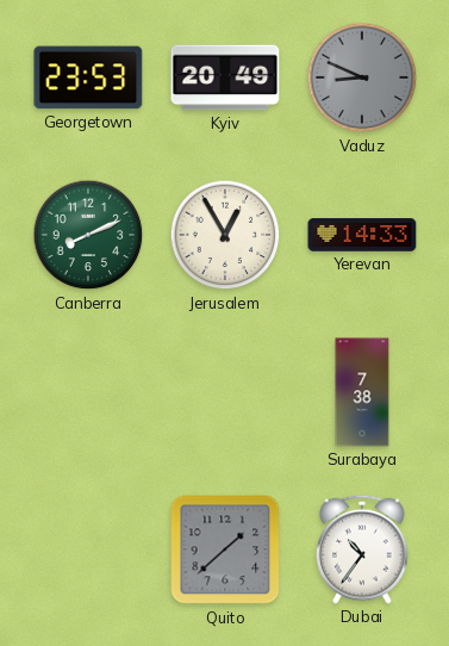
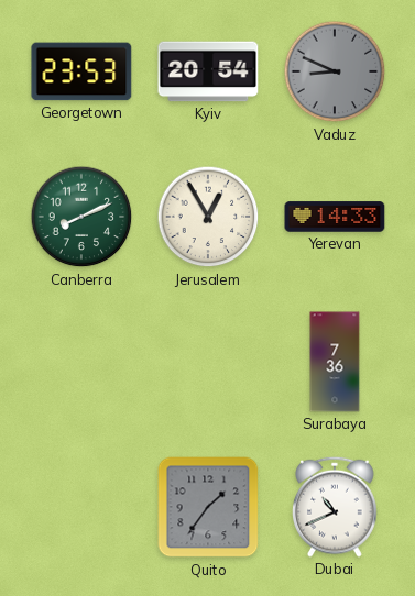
Kyiv: 20:49 -> 20:54
Surabaya: 7:38 -> 7:36
Quito: 1:38 -> 1:36
Dubai: 10:36 -> 10:41
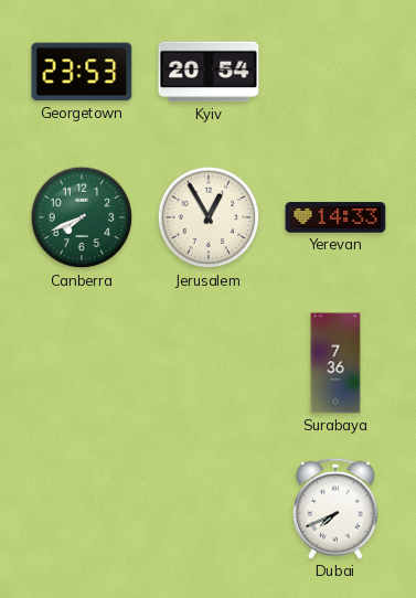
Vaduz: 8:49 -> none
Canberra: 8:11 -> 7:41
Quito: 1:36 -> none
Dubai: 10:41 -> 7:41
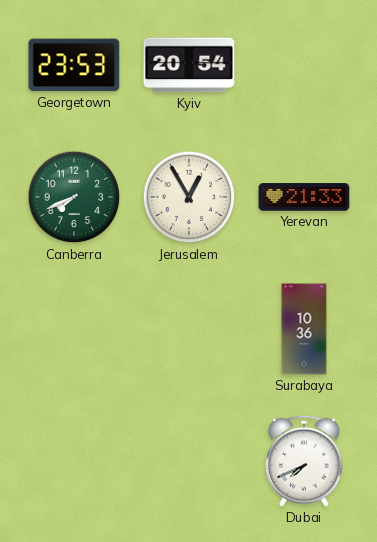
Yerevan: 14:33 -> 21:33
Surabaya: 7:36 -> 10:36
